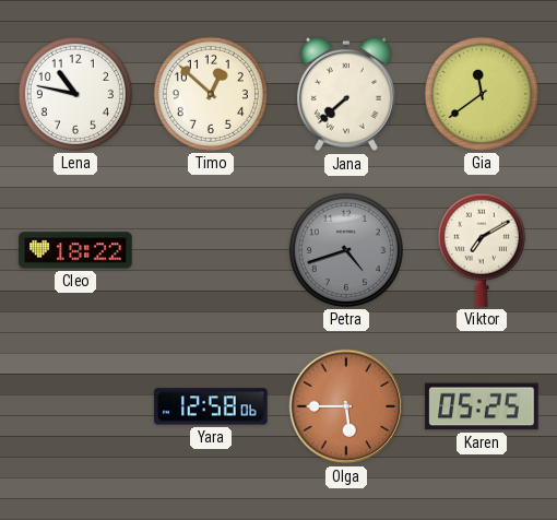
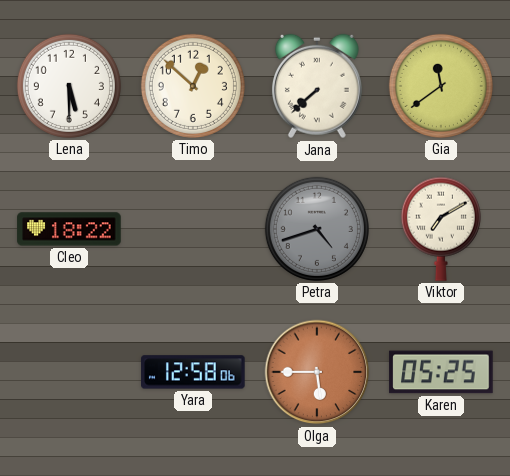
Lena: 10:47 -> 5:30
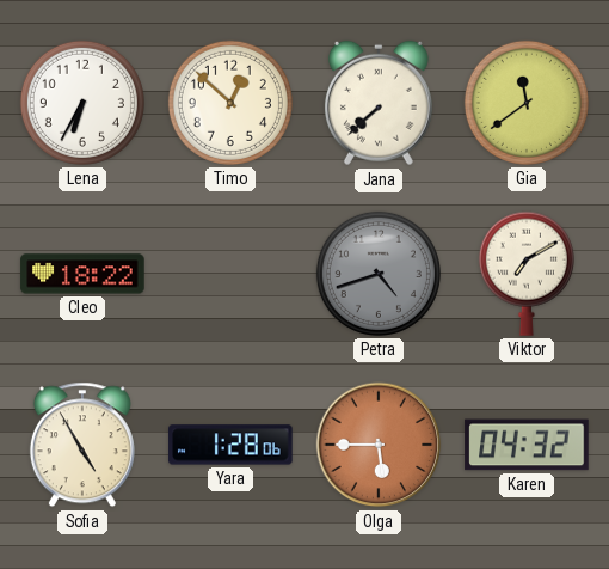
Lena: 5:30 -> 6:35
Sofia: none -> 4:55
Yara: 12:58 -> 1:28
Karen: 05:25 -> 04:32
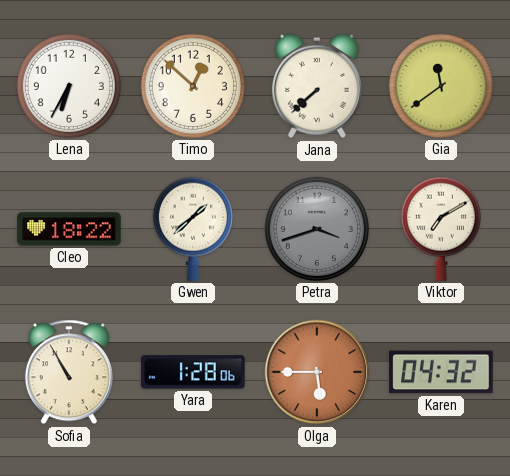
Gwen: none -> 1:38
Petra: 4:42 -> 3:42
Sofia: 4:55 -> 10:55
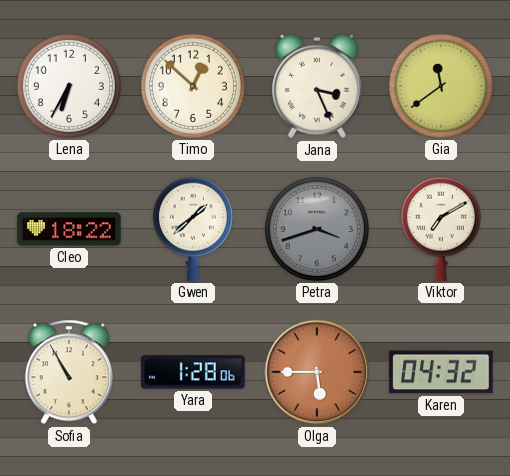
Jana: 7:38 -> 3:26
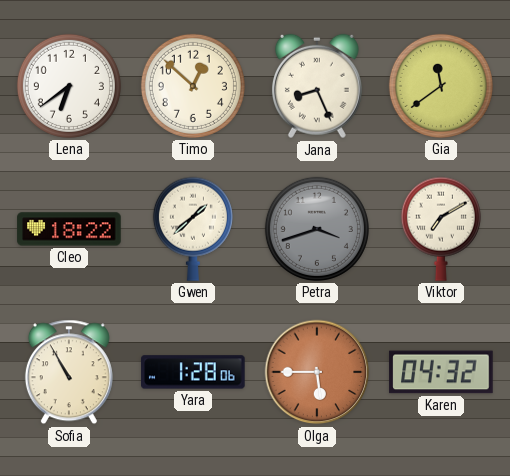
Lena: 6:35 -> 6:39
Jana: 3:26 -> 8:26
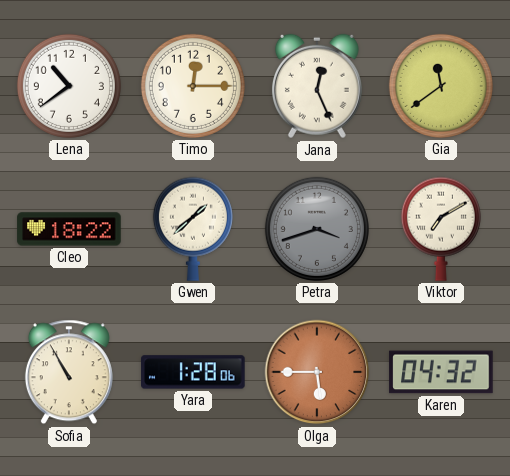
Lena: 6:39 -> 10:39
Timo: 12:52 -> 12:15
Jana: 8:26 -> 12:26
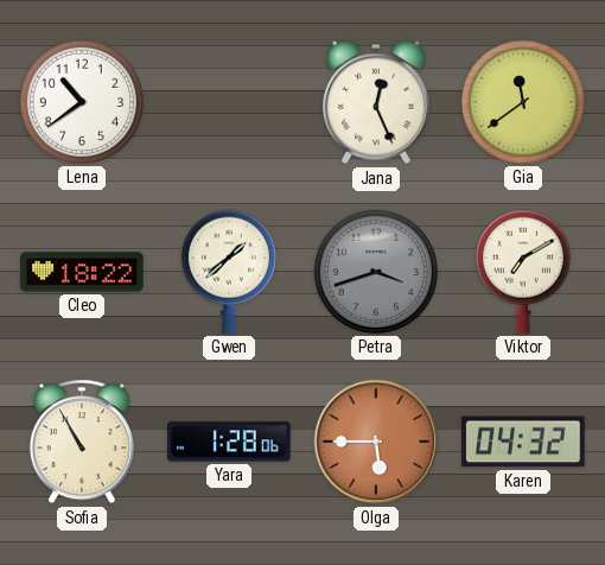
Timo: 12:15 -> none
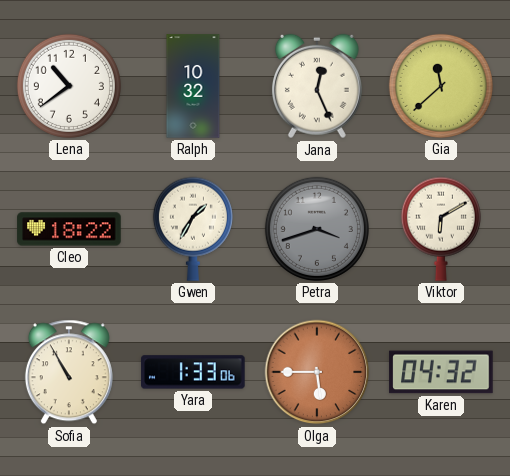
Ralph: none -> 10:32
Gia: 11:39 -> 11:38
Gwen: 1:38 -> 1:35
Viktor: 7:10 -> 6:10
Yara: 1:28 -> 1:33
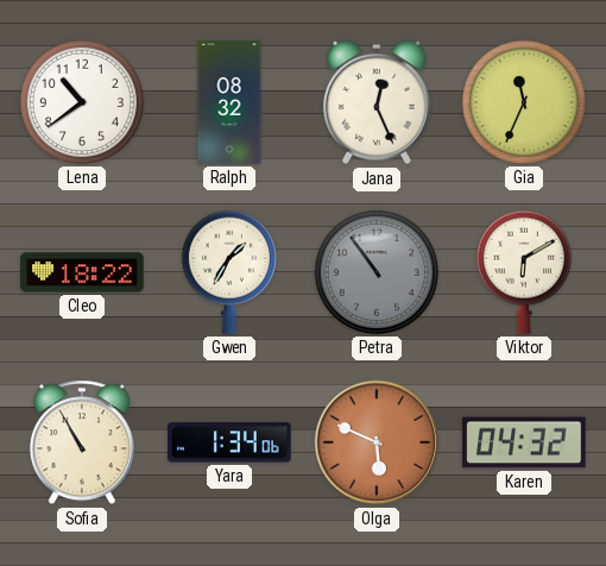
Ralph: 10:32 -> 08:32
Gia: 11:38 -> 11:34
Petra: 3:42 -> 10:54
Yara: 1:33 -> 1:34
Olga: 5:45 -> 5:49
